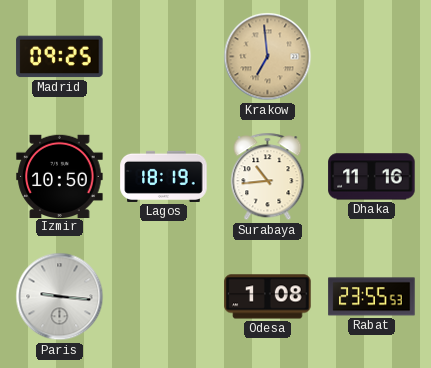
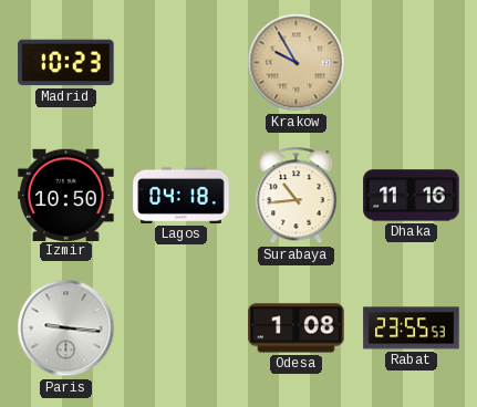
Madrid: 09:25 -> 10:23
Krakow: 6:59 -> 9:55
Lagos: 18:19 -> 04:18
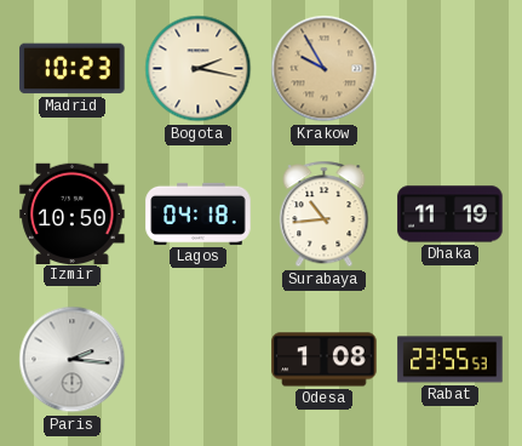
Bogota: none -> 2:17
Dhaka: 11:16 -> 11:19
Paris: 9:16 -> 2:16
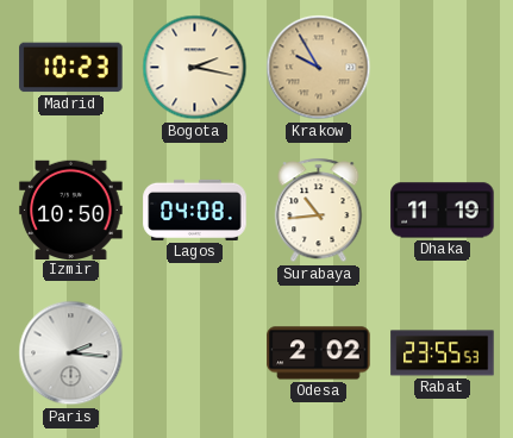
Lagos: 04:18 -> 04:08
Odesa: 1:08 -> 2:02
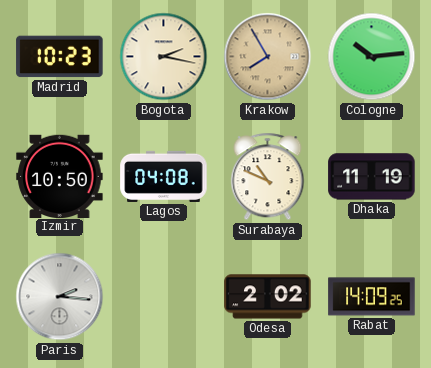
Krakow: 9:55 -> 7:55
Cologne: none -> 10:14
Surabaya: 10:44 -> 10:49
Rabat: 23:55 -> 14:09
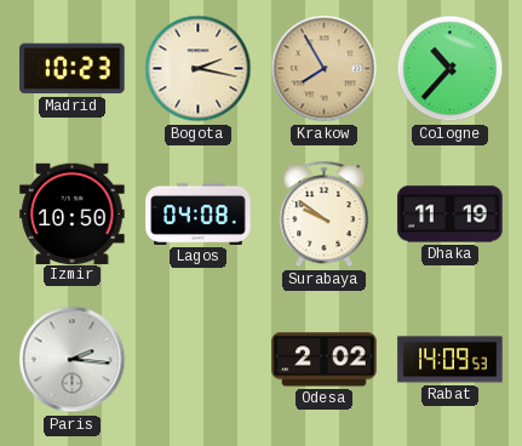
Cologne: 10:14 -> 10:37
Surabaya: 10:49 -> 9:51
Rabat: 14:09:25 -> 14:09:53
